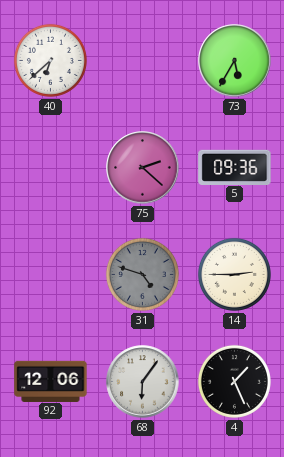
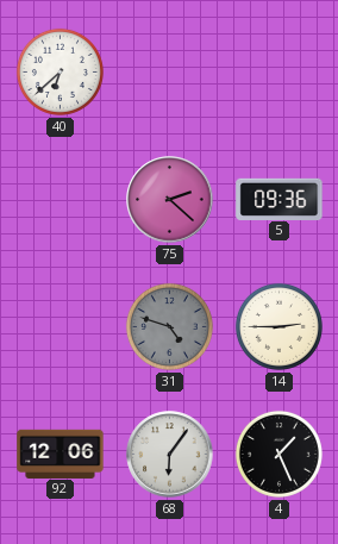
73: 5:35 -> none
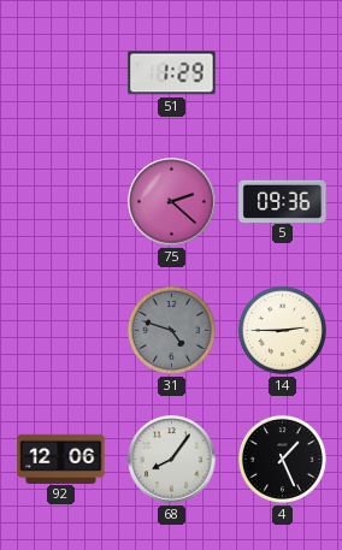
40: 6:38 -> none
51: none -> 1:29
68: 6:06 -> 8:06
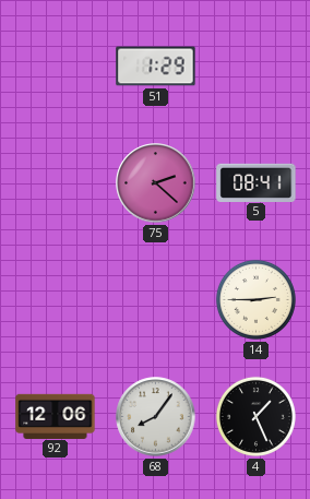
5: 09:36 -> 08:41
31: 4:48 -> none
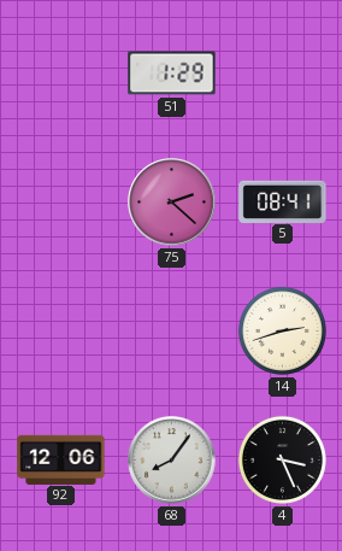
14: 2:45 -> 2:42
4: 1:26 -> 3:26
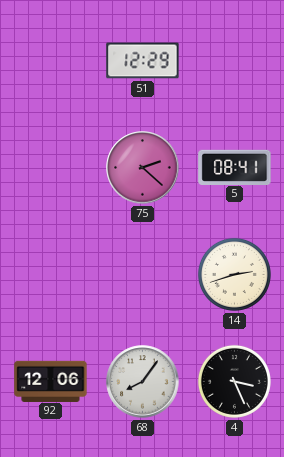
51: 1:29 -> 12:29
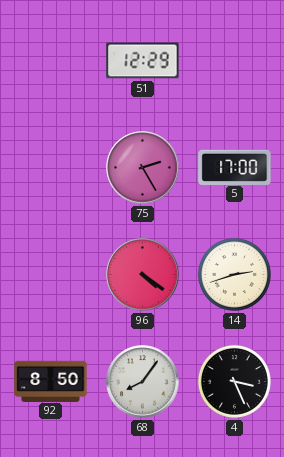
75: 2:22 -> 2:25
5: 08:41 -> 17:00
96: none -> 4:21
92: 12:06 -> 8:50
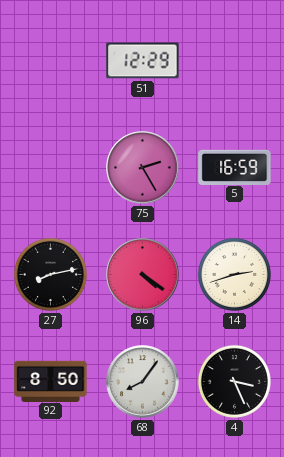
5: 17:00 -> 16:59
27: none -> 8:13
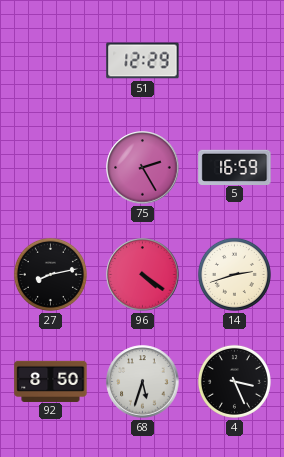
68: 8:06 -> 5:33
